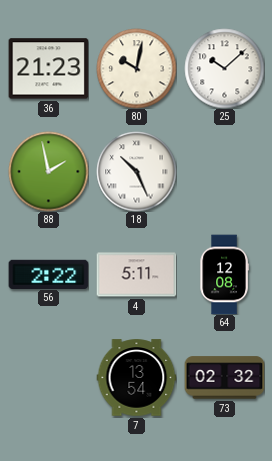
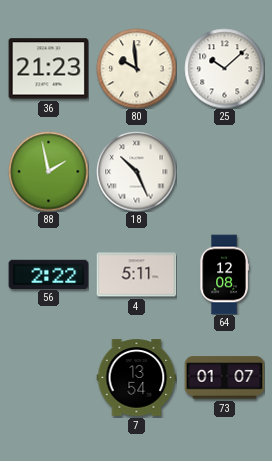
80: 10:02 -> 9:59
73: 02:32 -> 01:07
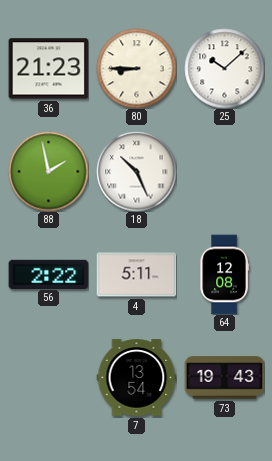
80: 9:59 -> 8:45
73: 01:07 -> 19:43
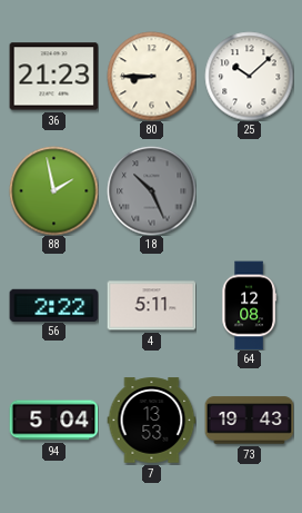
18 dial: white -> grey
94: none -> 5:04
7: 13:54 -> 13:53
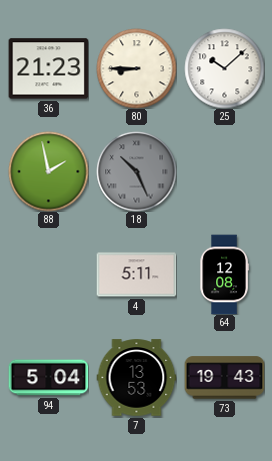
56: 2:22 -> none
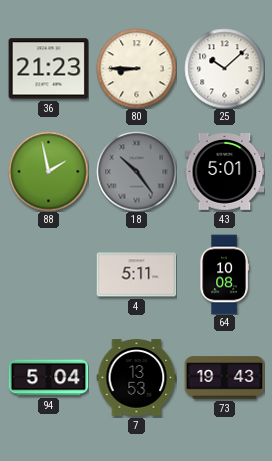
18: 10:26 -> 10:24
43: none -> 5:01
64: 12:08 -> 10:08
